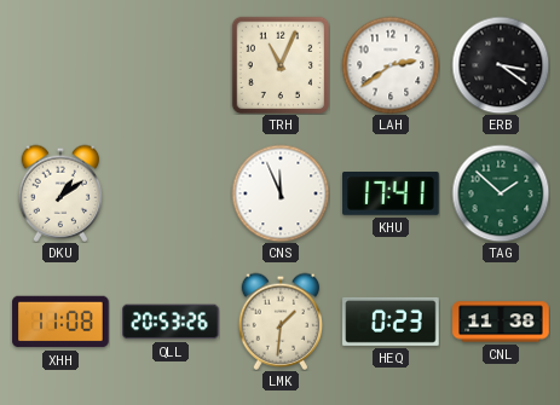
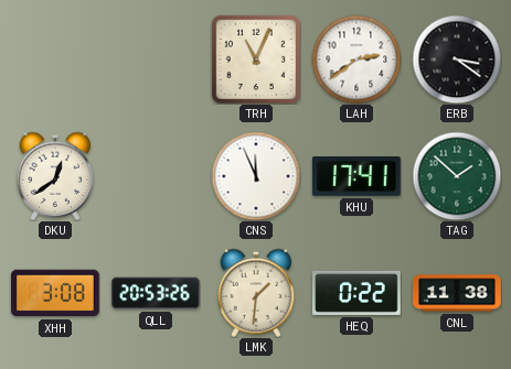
DKU: 1:09 -> 12:39
XHH: 11:08 -> 3:08
HEQ: 0:23 -> 0:22
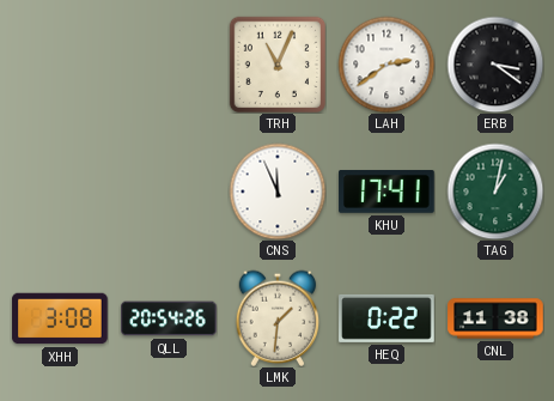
DKU: 12:39 -> none
TAG: 1:52 -> 1:02
QLL: 20:53 -> 20:54
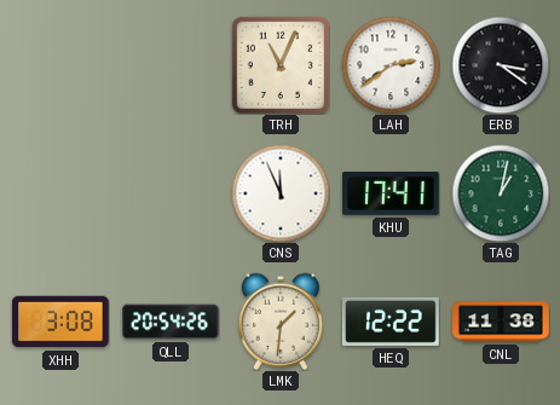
HEQ: 0:22 -> 12:22
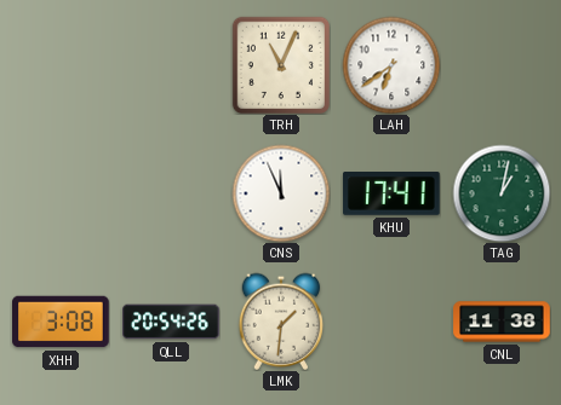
LAH: 2:39 -> 6:39
ERB: 3:21 -> none
HEQ: 12:22 -> none
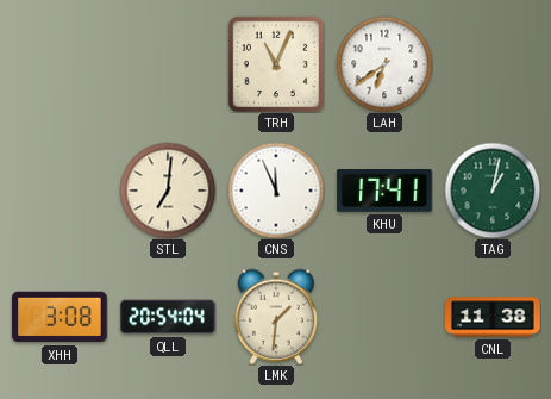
STL: none -> 7:01
QLL: 20:54:26 -> 20:54:04
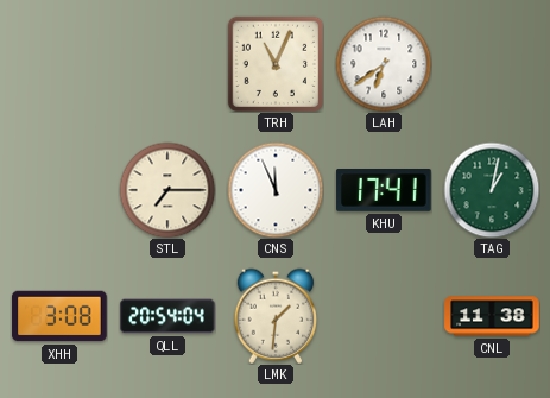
STL: 7:01 -> 7:15
